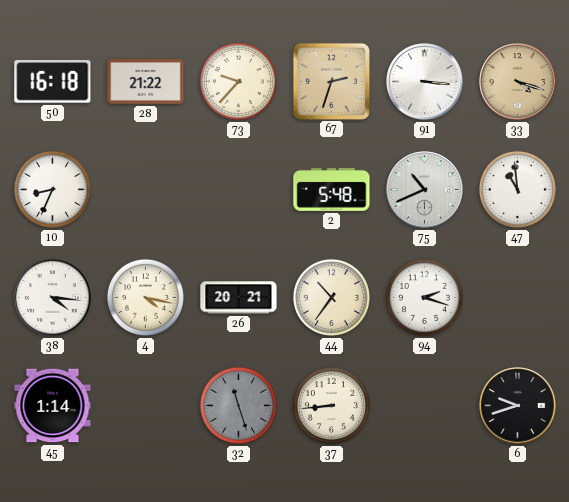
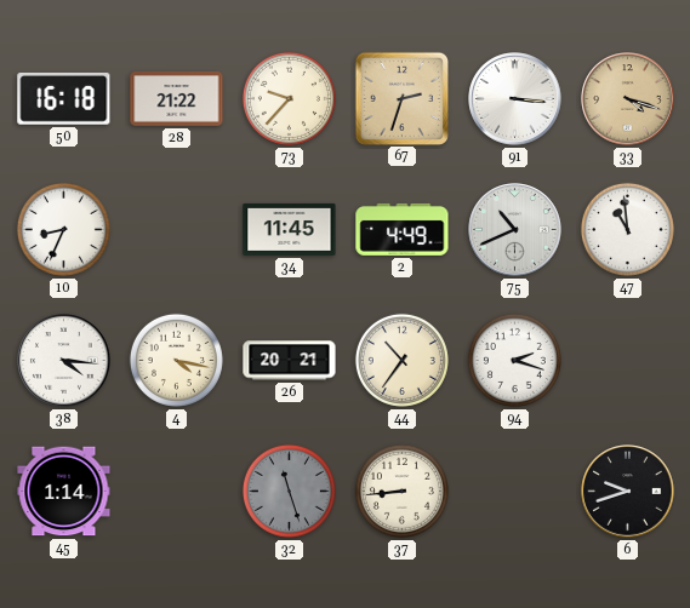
34: none -> 11:45
2: 5:48 -> 4:49
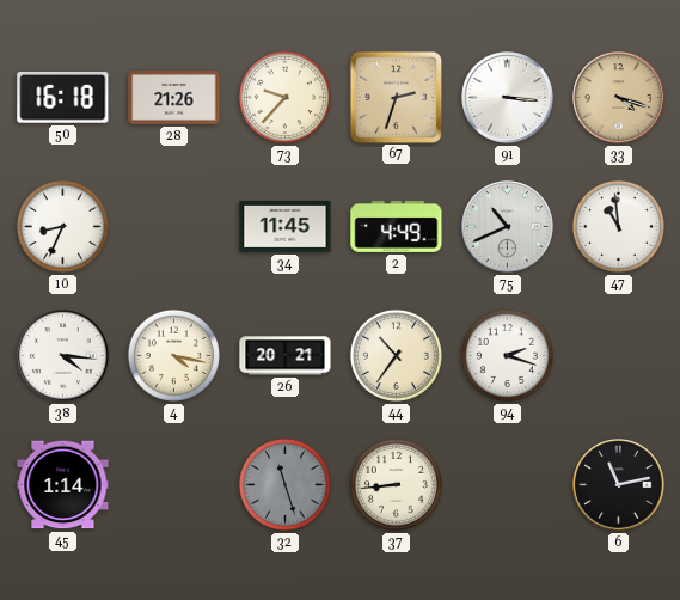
28: 21:22 -> 21:26
6: 9:42 -> 11:13
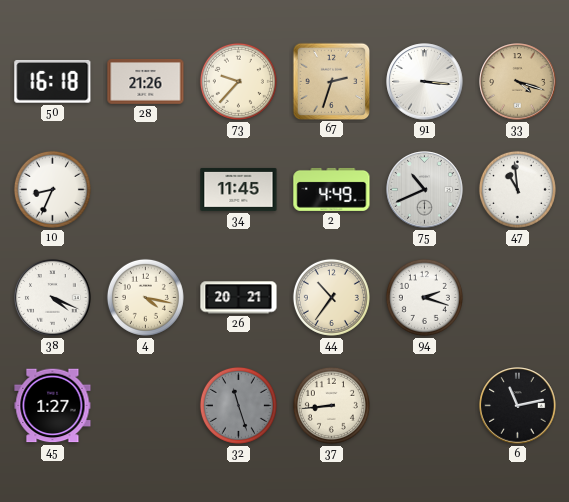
38: 4:16 -> 4:19
45: 1:14 -> 1:27
